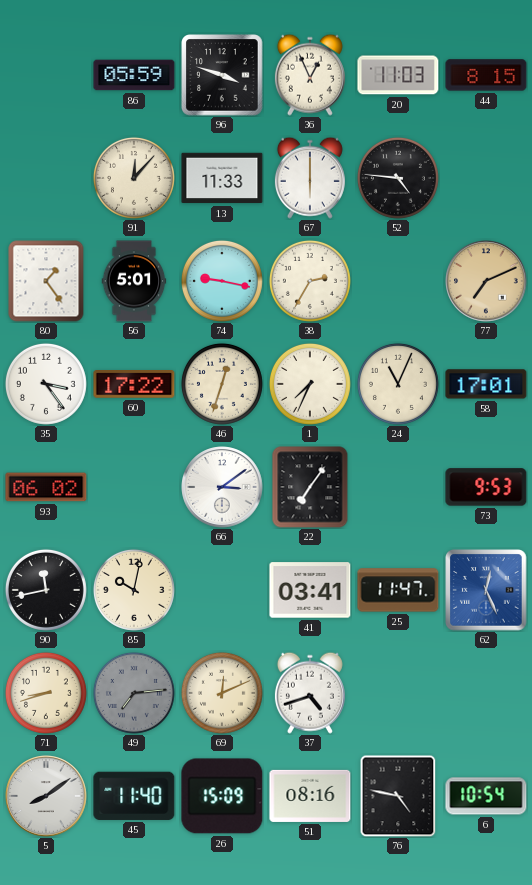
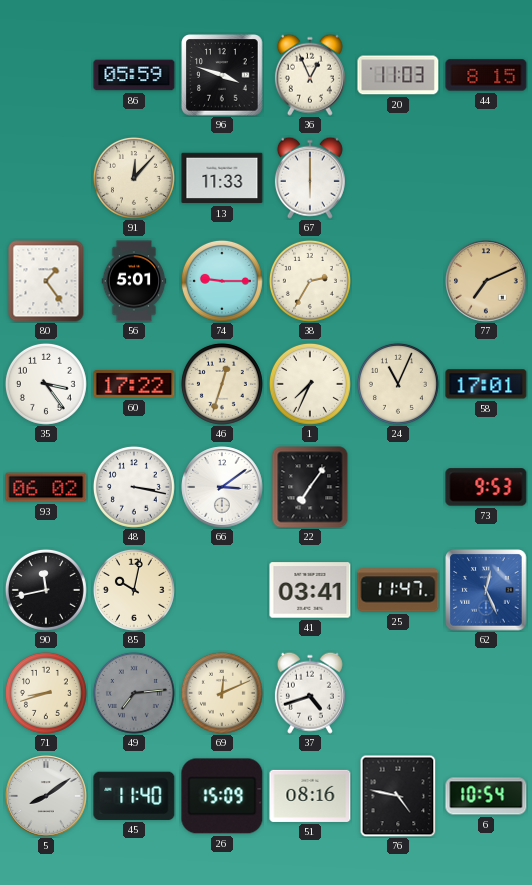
52: 4:46 -> none
74: 9:17 -> 9:15
48: none -> 3:17
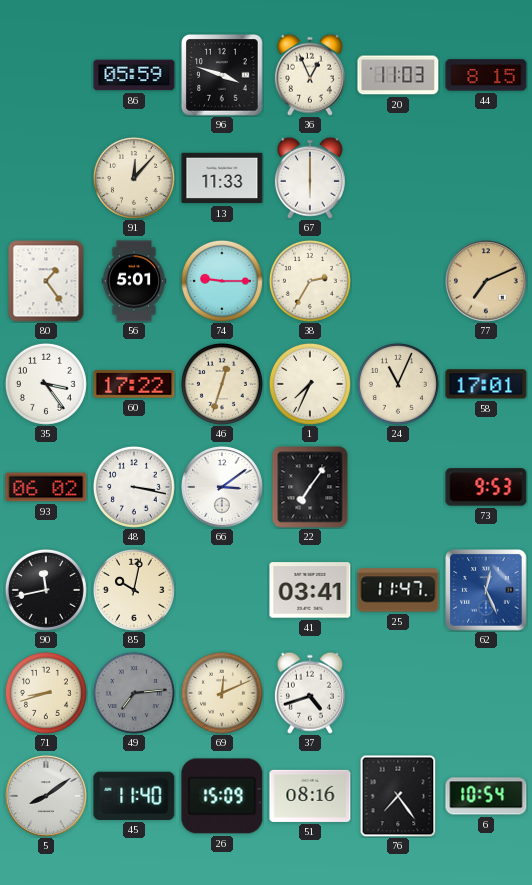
76: 4:47 -> 7:24
